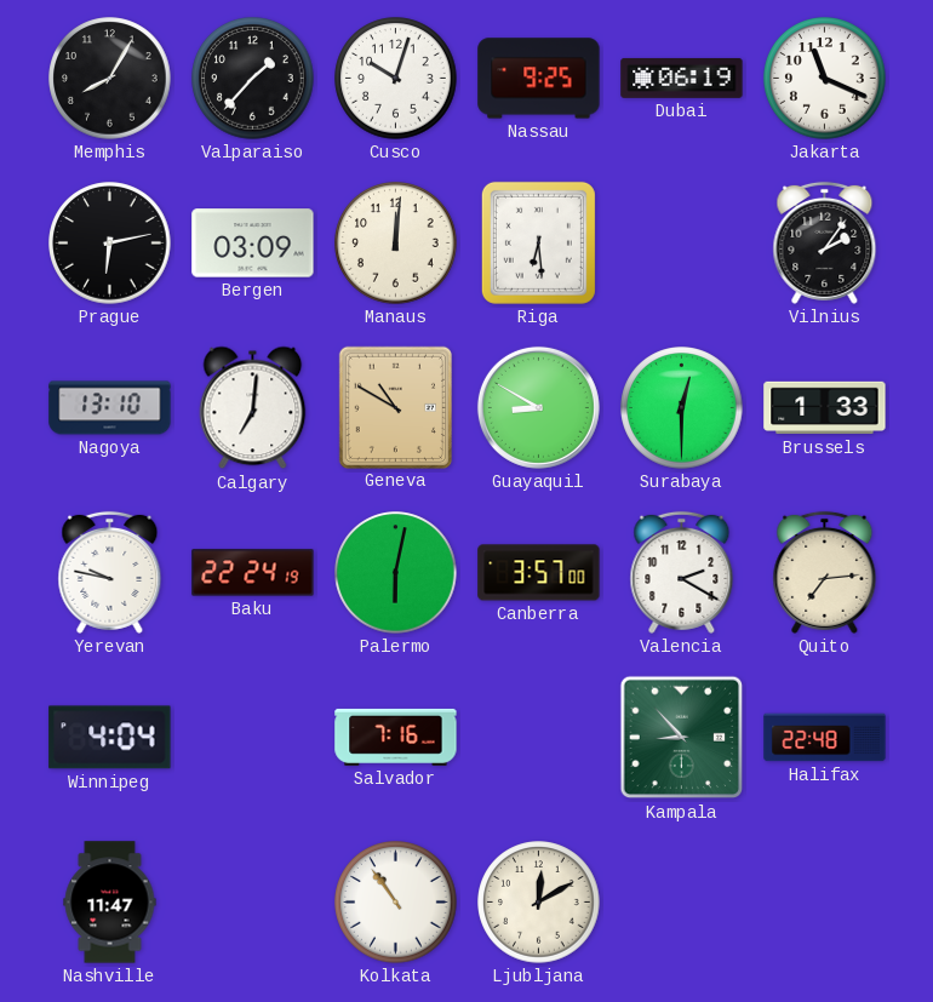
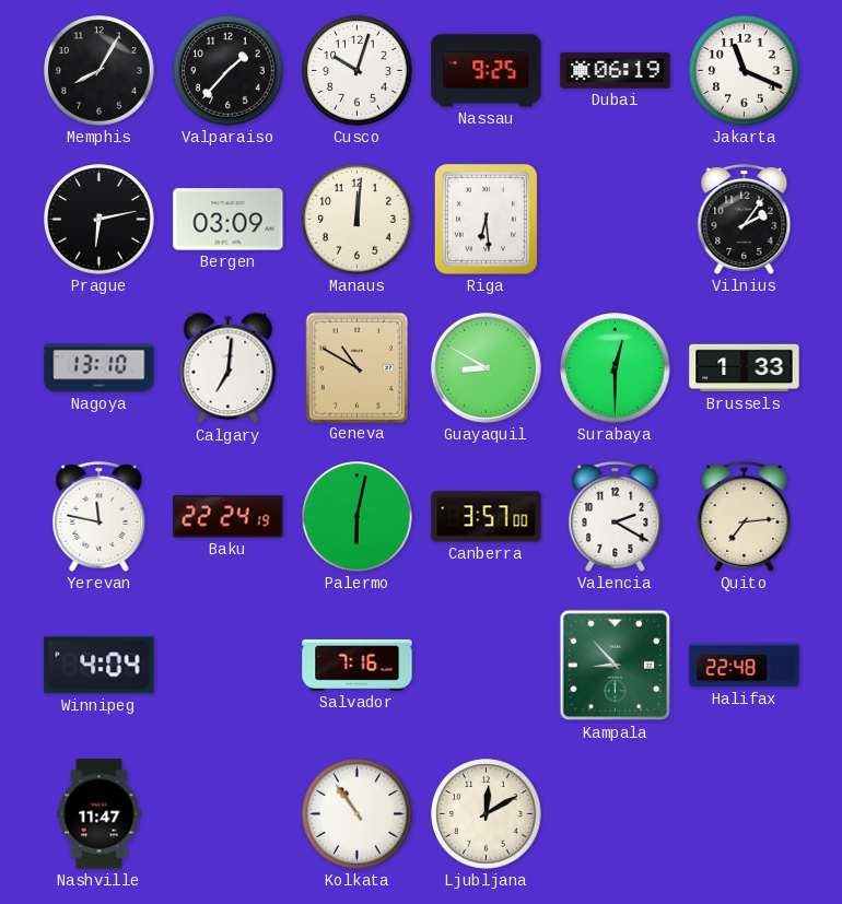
Yerevan: 9:47 -> 11:47
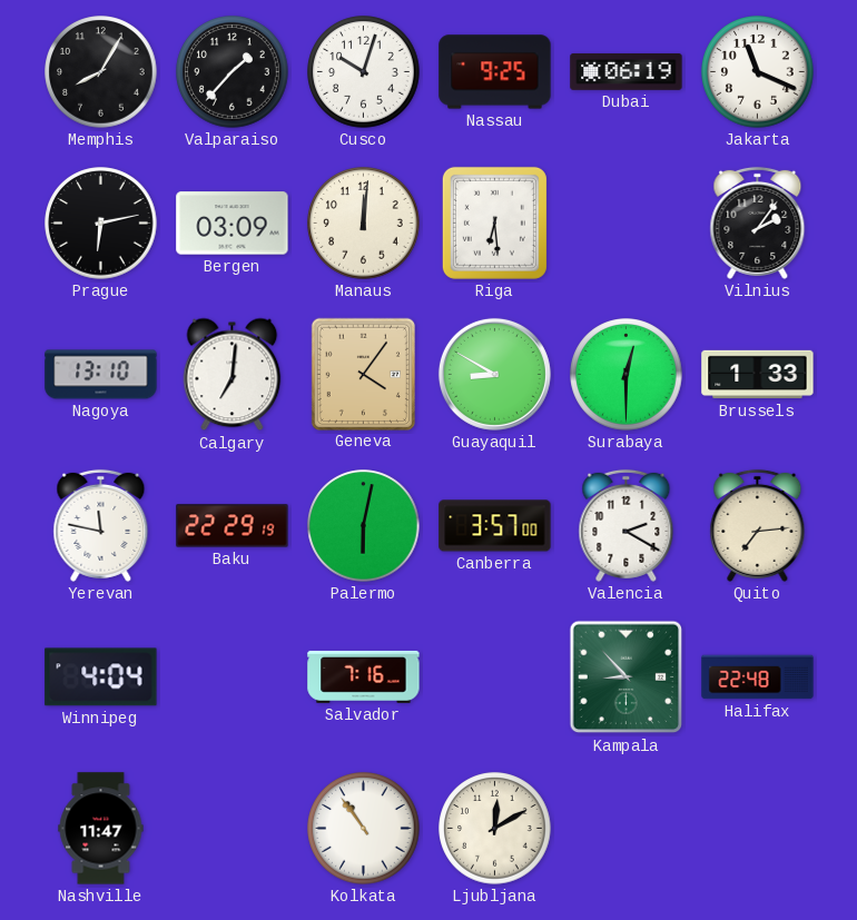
Geneva: 10:50 -> 4:06
Baku: 22:24 -> 22:29
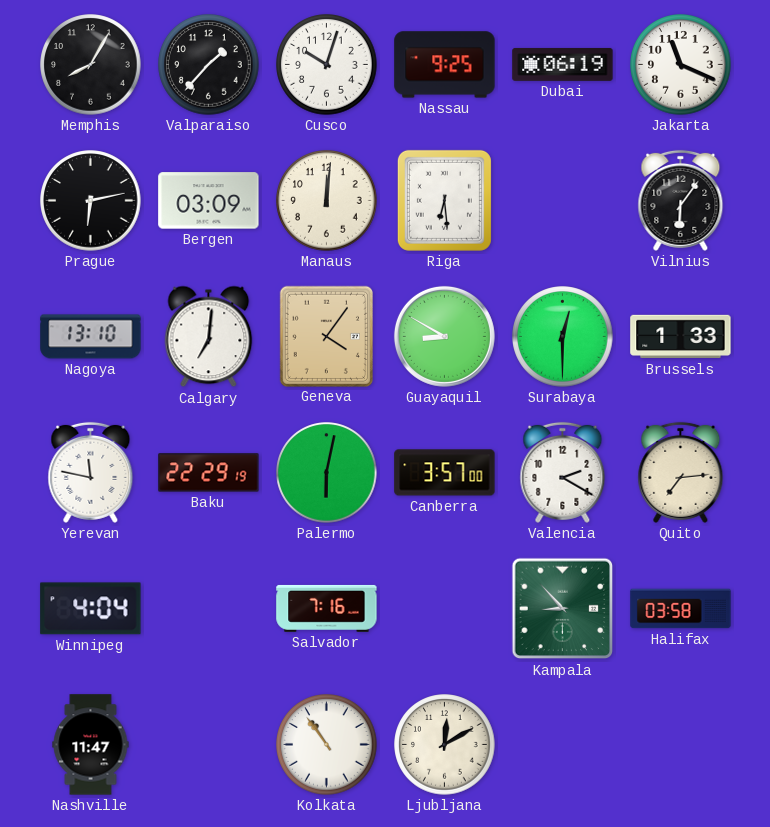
Vilnius: 2:06 -> 6:06
Halifax: 22:48 -> 03:58
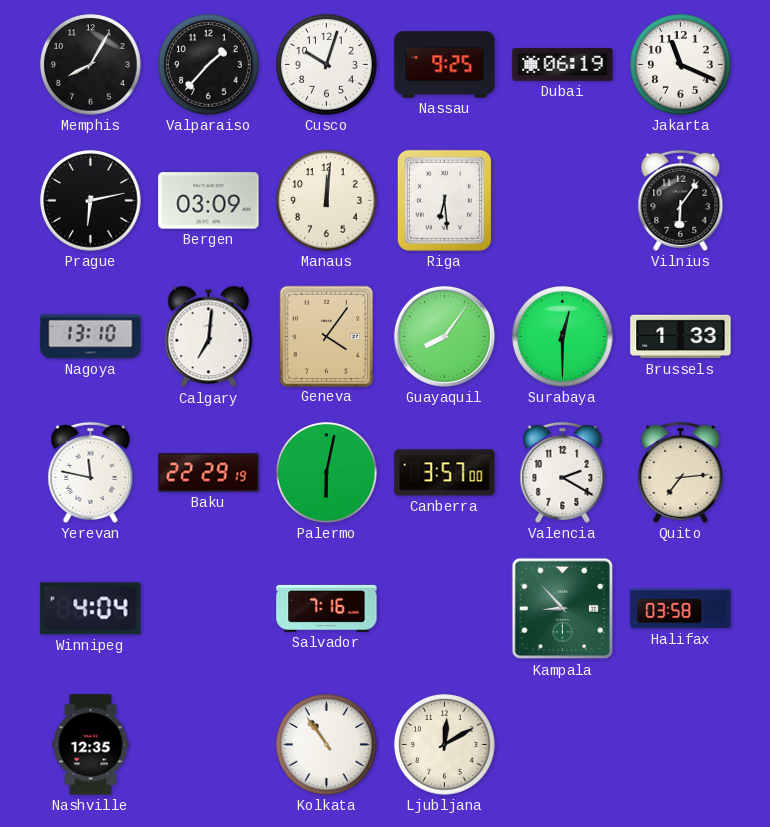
Guayaquil: 8:50 -> 8:06
Nashville: 11:47 -> 12:35
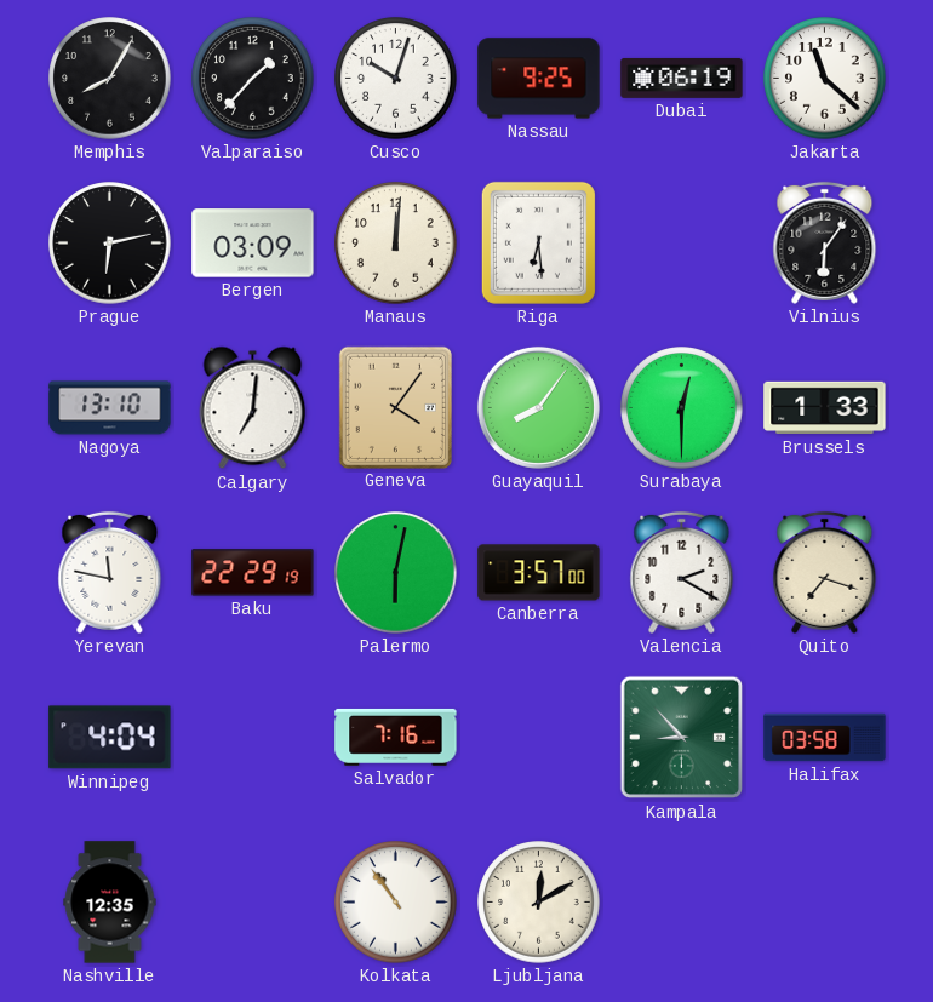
Jakarta: 11:19 -> 11:22
Quito: 7:14 -> 7:18
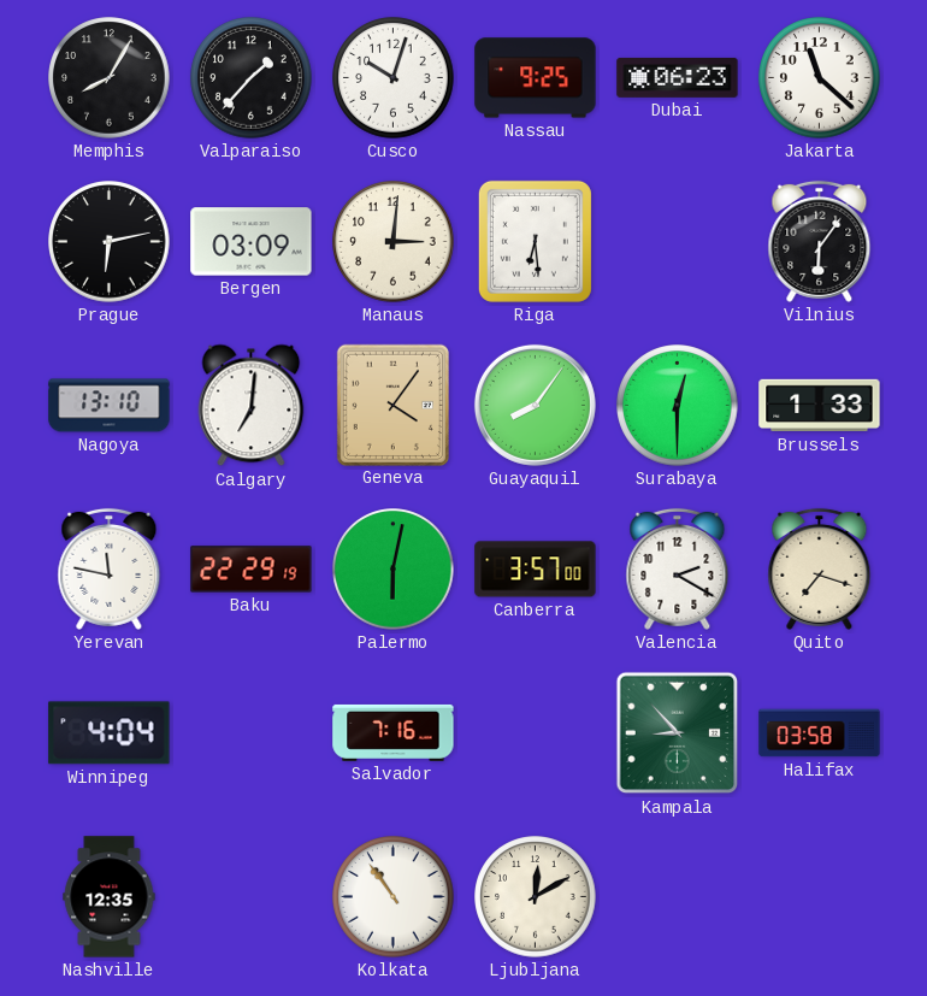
Dubai: 06:19 -> 06:23
Manaus: 12:01 -> 3:01
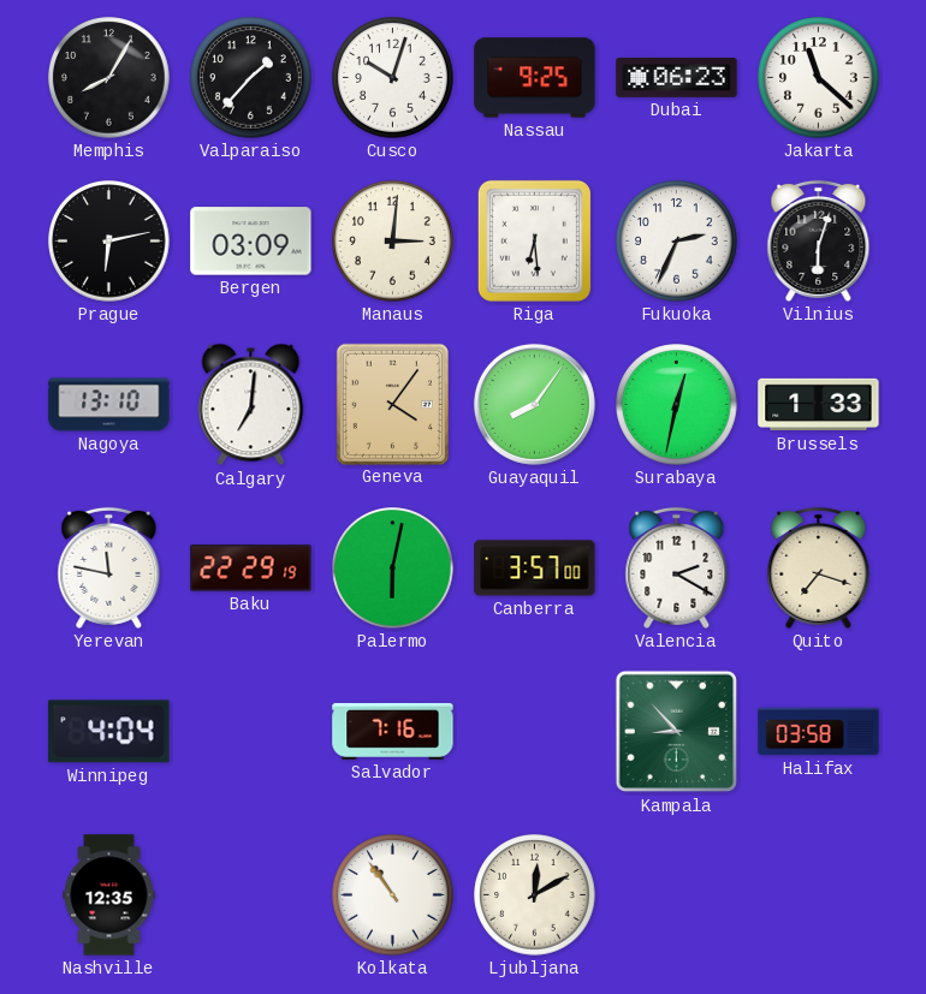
Fukuoka: none -> 2:34
Vilnius: 6:06 -> 6:03
Surabaya: 12:30 -> 12:32
